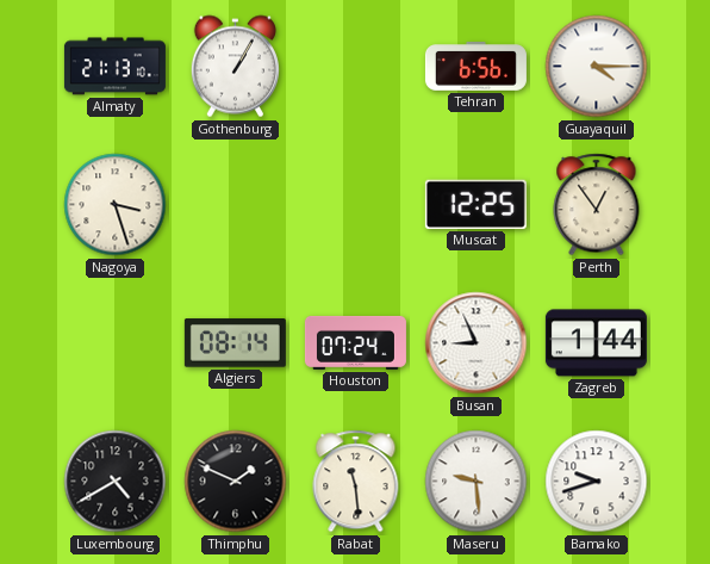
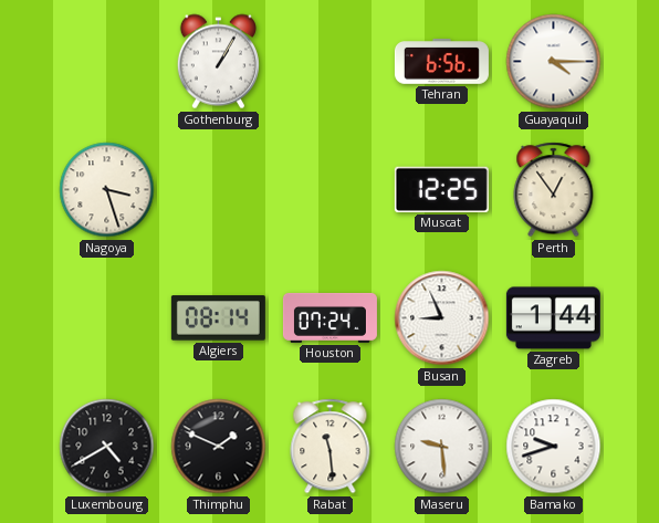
Almaty: 21:13 -> none
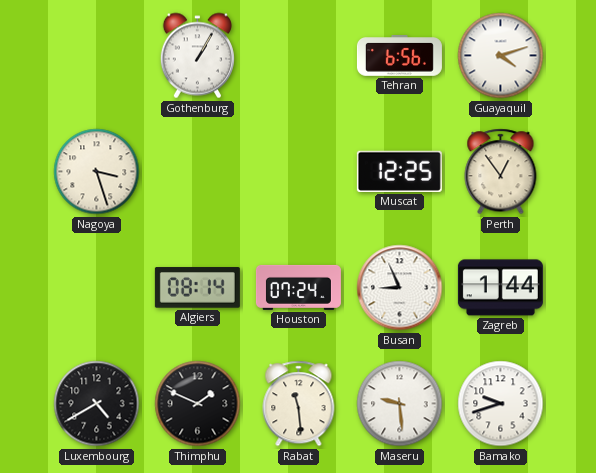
Guayaquil: 4:15 -> 4:12
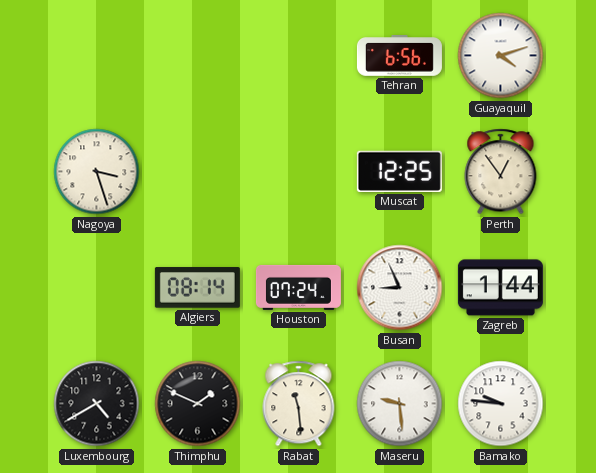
Gothenburg: 1:05 -> none
Bamako: 9:42 -> 9:46
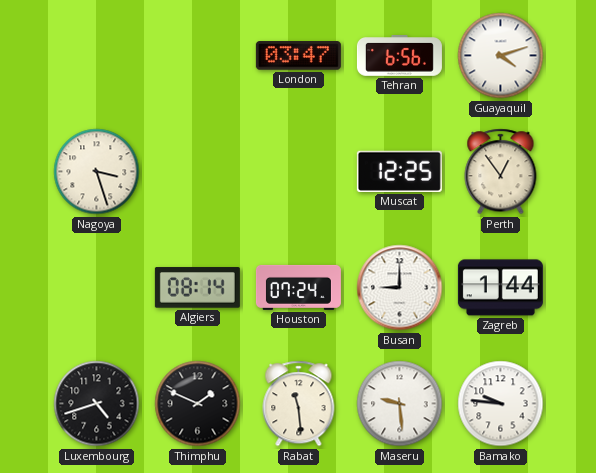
London: none -> 03:47
Busan: 8:56 -> 9:00
Luxembourg: 4:40 -> 4:42
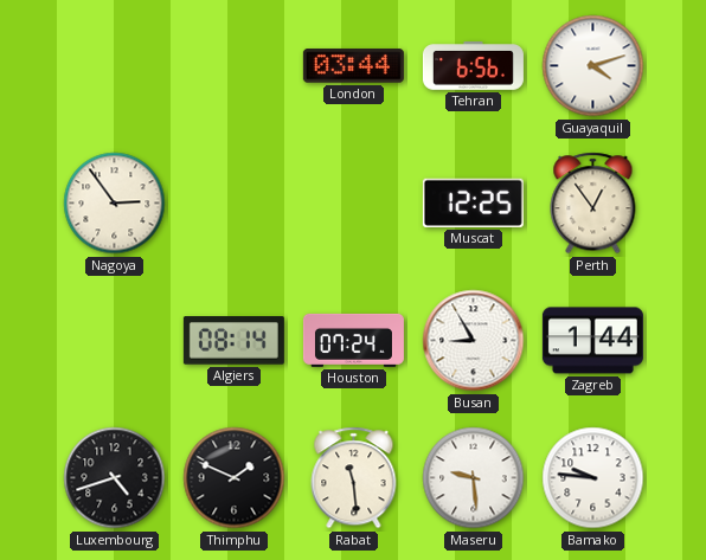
London: 03:47 -> 03:44
Nagoya: 3:27 -> 2:54
Busan: 9:00 -> 8:55
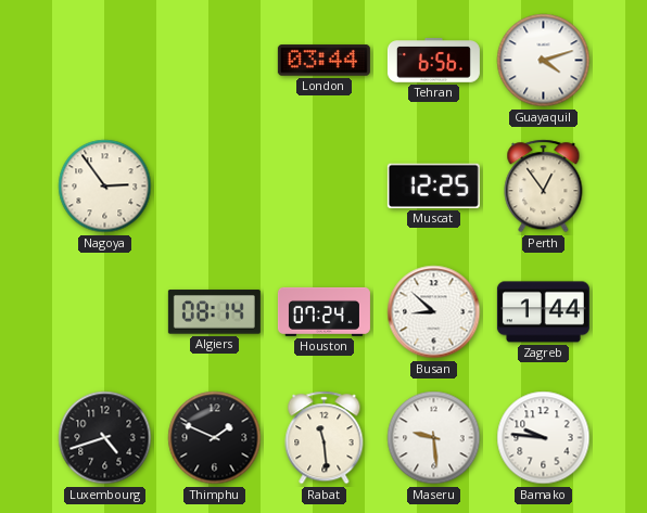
Busan: 8:55 -> 8:52
